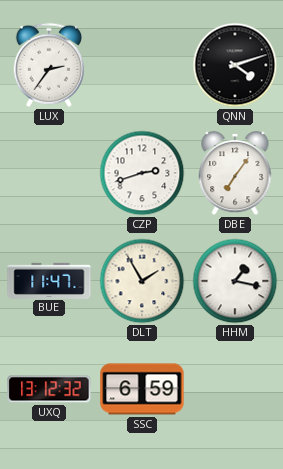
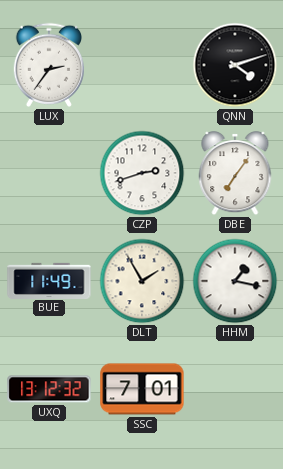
BUE: 11:47 -> 11:49
SSC: 6:59 -> 7:01
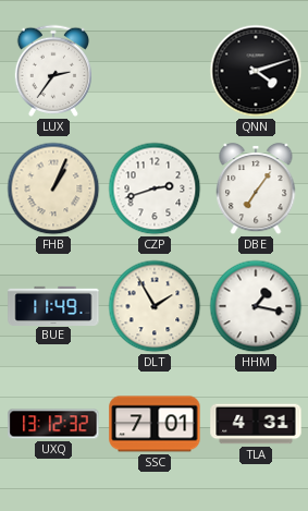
FHB: none -> 1:04
TLA: none -> 4:31
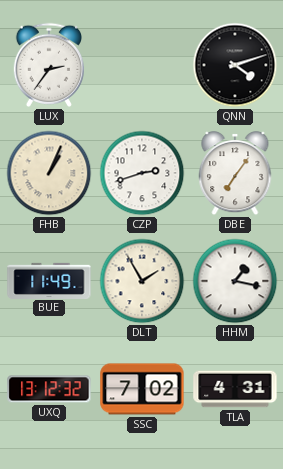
SSC: 7:01 -> 7:02
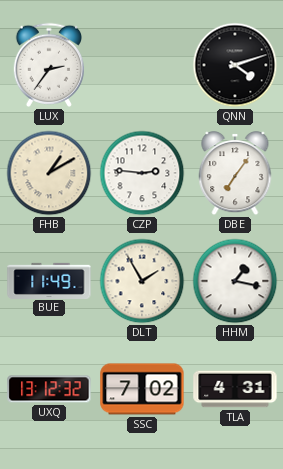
FHB: 1:04 -> 1:10
CZP: 2:42 -> 2:46
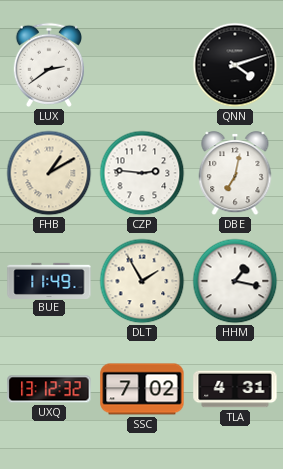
LUX: 2:36 -> 2:39
DBE: 7:06 -> 7:02
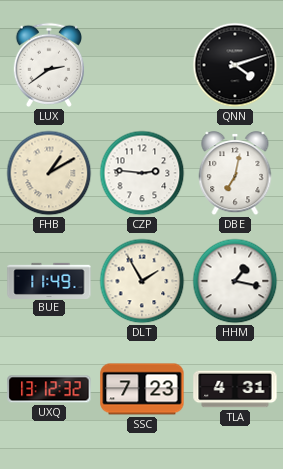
SSC: 7:02 -> 7:23
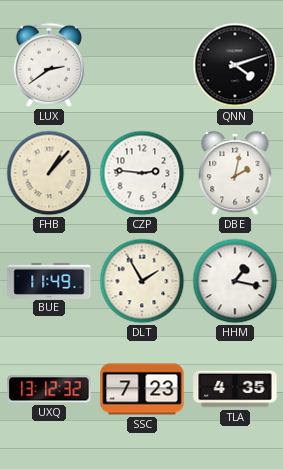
FHB: 1:10 -> 1:07
DBE: 7:02 -> 2:02
TLA: 4:31 -> 4:35
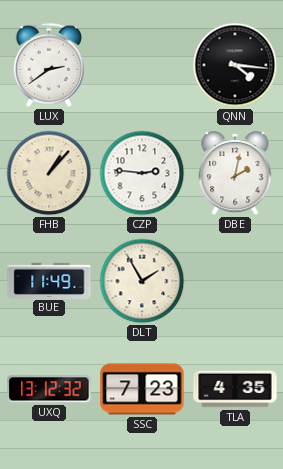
QNN: 4:12 -> 4:16
HHM: 1:17 -> none
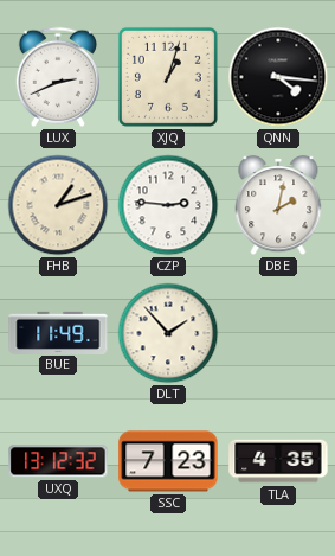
LUX: 2:39 -> 2:41
XJQ: none -> 1:03
FHB: 1:07 -> 1:12
DLT: 1:55 -> 1:53
